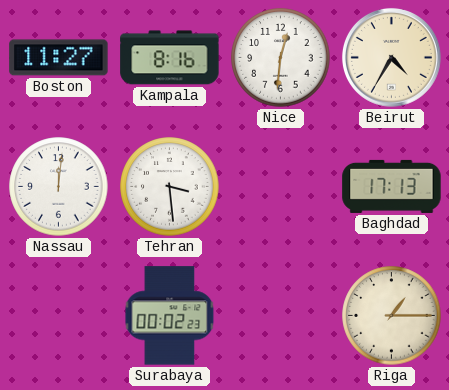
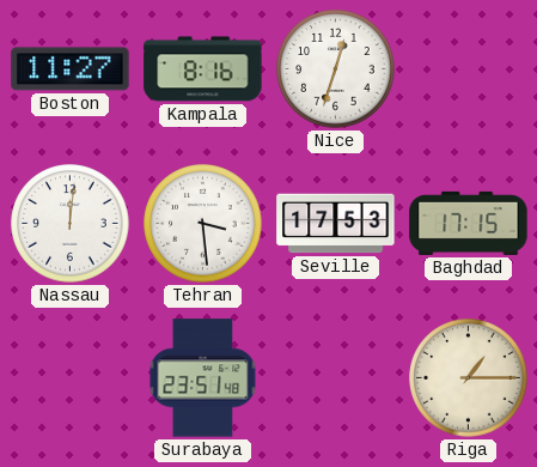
Nice: 12:31 -> 12:33
Beirut: 4:35 -> none
Seville: none -> 17:53
Baghdad: 17:13 -> 17:15
Surabaya: 00:02 -> 23:51
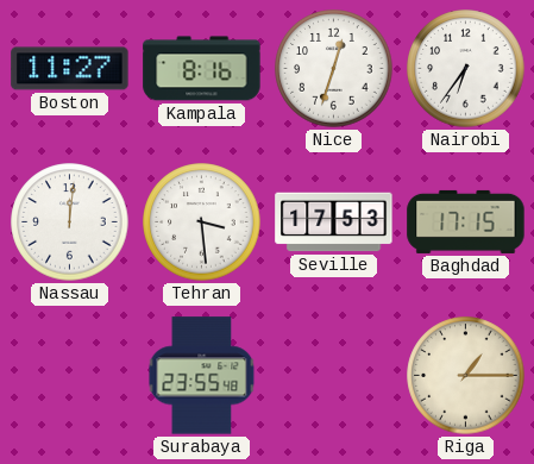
Nairobi: none -> 6:36
Surabaya: 23:51 -> 23:55
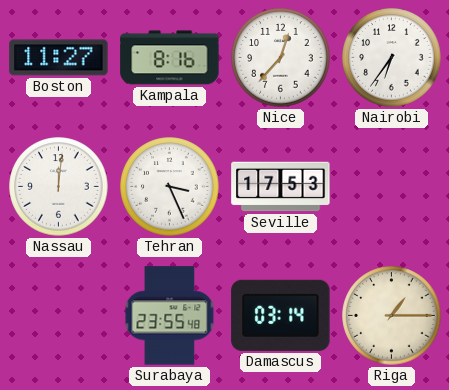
Nice: 12:33 -> 12:37
Tehran: 3:29 -> 3:26
Baghdad: 17:15 -> none
Damascus: none -> 03:14
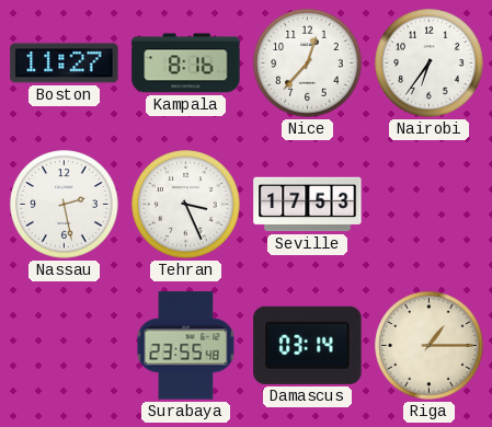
Nassau: 12:01 -> 2:28
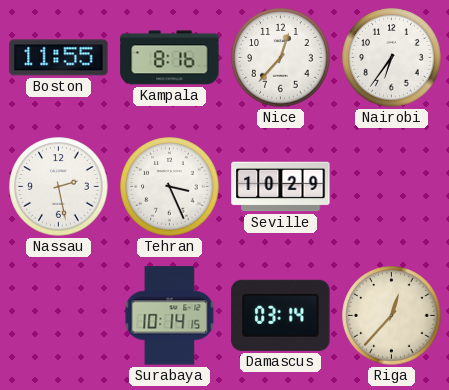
Boston: 11:27 -> 11:55
Seville: 17:53 -> 10:29
Surabaya: 23:55 -> 10:14
Riga: 1:15 -> 12:37
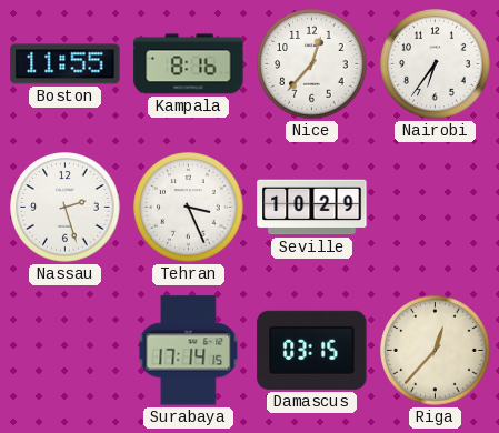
Nassau: 2:28 -> 2:27
Surabaya: 10:14 -> 17:14
Damascus: 03:14 -> 03:15
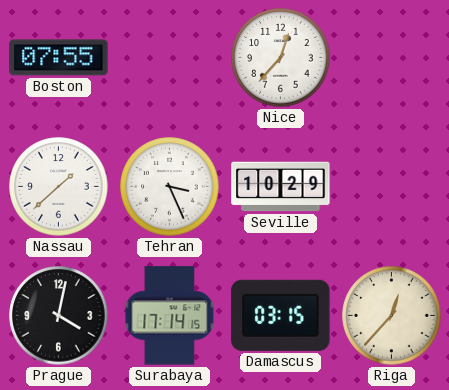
Boston: 11:55 -> 07:55
Kampala: 8:16 -> none
Nairobi: 6:36 -> none
Nassau: 2:27 -> 1:38
Prague: none -> 4:02
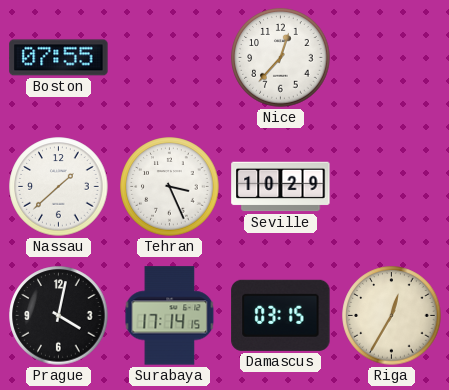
Riga: 12:37 -> 12:35
